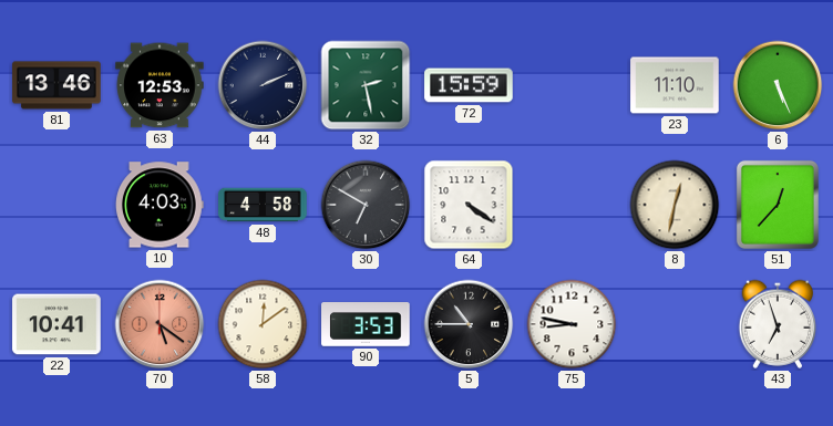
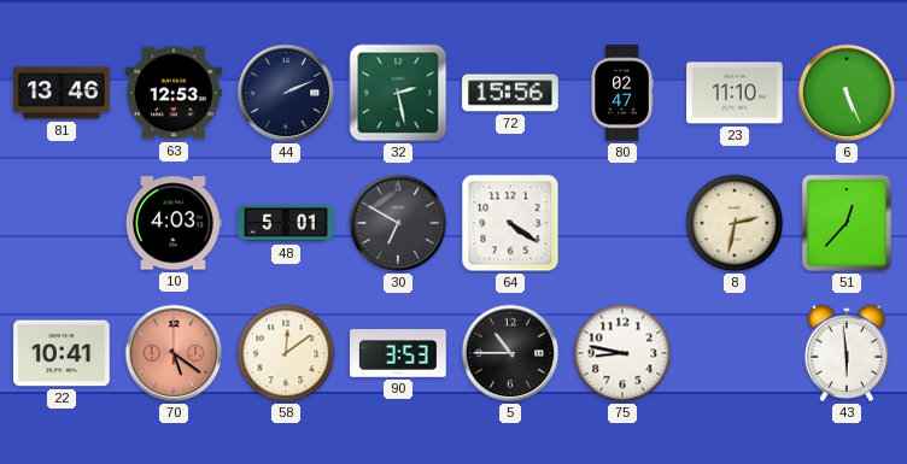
72: 15:59 -> 15:56
80: none -> 02:47
48: 4:58 -> 5:01
8: 12:32 -> 2:32
43: 6:57 -> 5:59
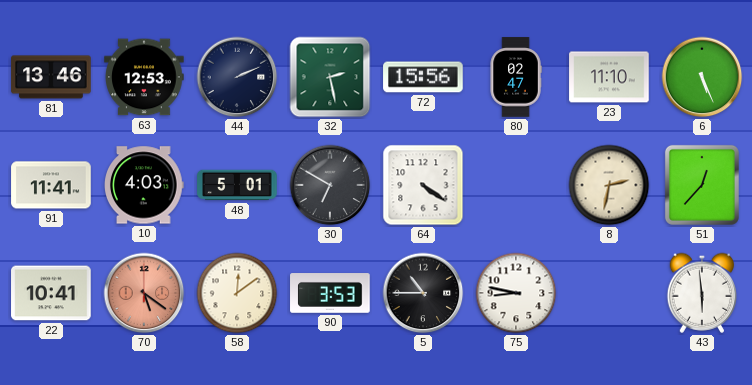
91: none -> 11:41
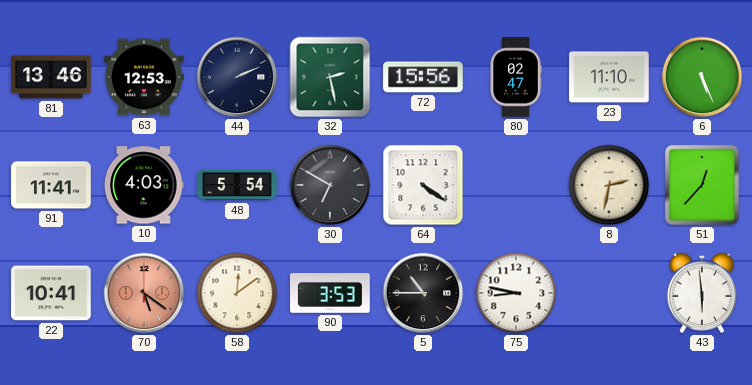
48: 5:01 -> 5:54
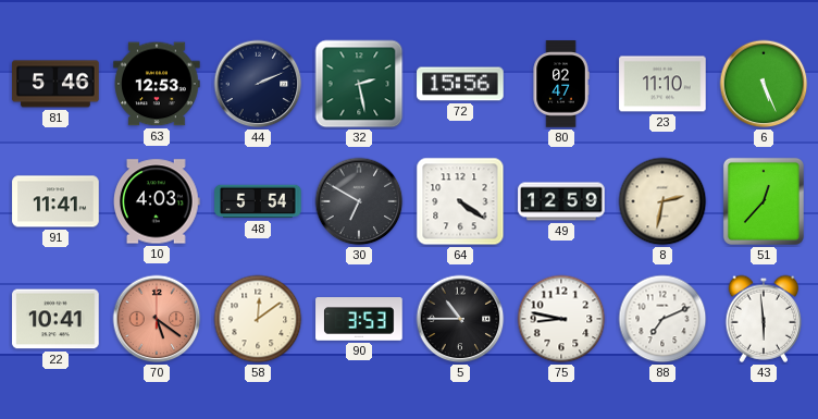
81: 13:46 -> 5:46
49: none -> 12:59
88: none -> 7:11
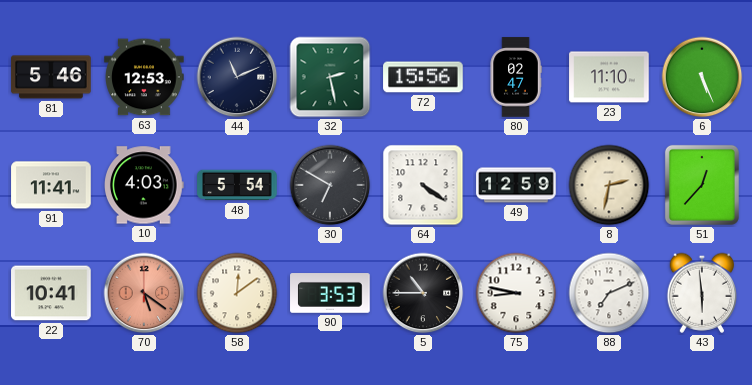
44: 2:11 -> 11:11
